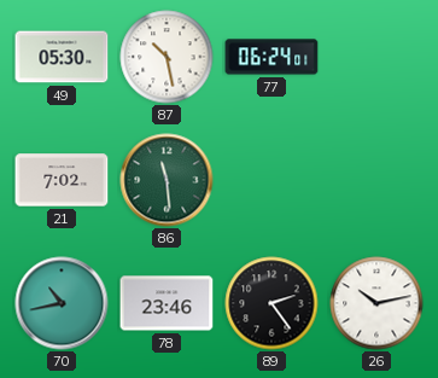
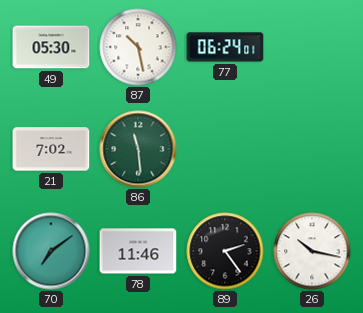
70: 10:43 -> 7:09
78: 23:46 -> 11:46
26: 10:13 -> 10:17
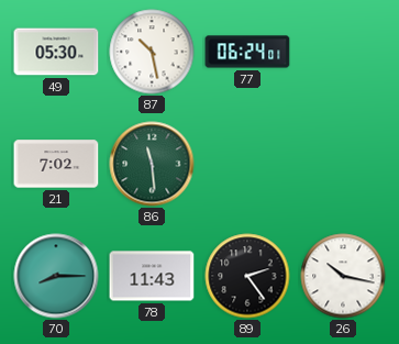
70: 7:09 -> 8:15
78: 11:46 -> 11:43
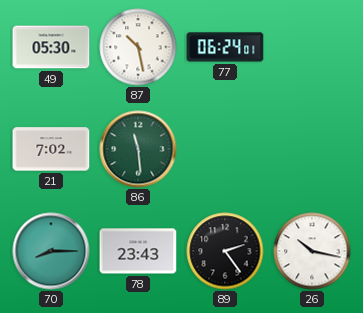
78: 11:43 -> 23:43
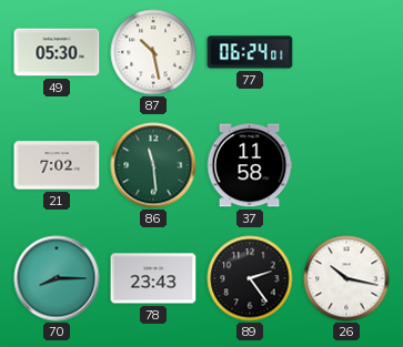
37: none -> 11:58
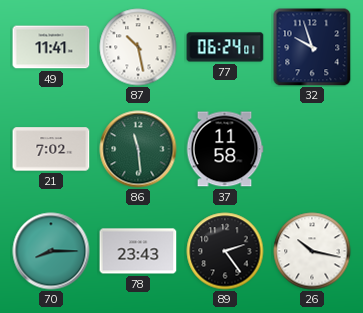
49: 05:30 -> 11:41
32: none -> 9:57
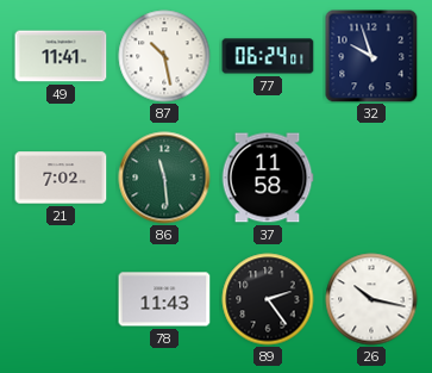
70: 8:15 -> none
78: 23:43 -> 11:43
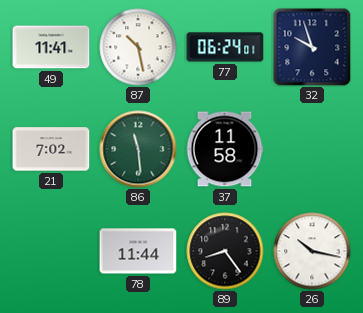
78: 11:43 -> 11:44
89: 2:24 -> 8:24
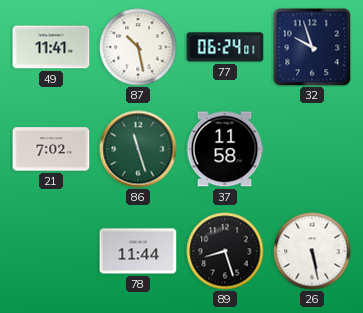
86: 11:29 -> 11:27
89: 8:24 -> 8:27
26: 10:17 -> 5:28
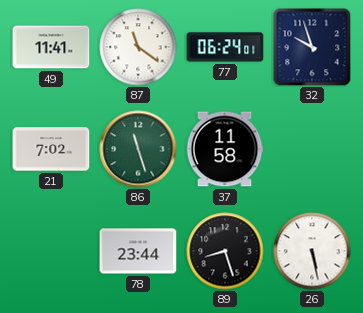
87: 10:28 -> 11:21
78: 11:44 -> 23:44
